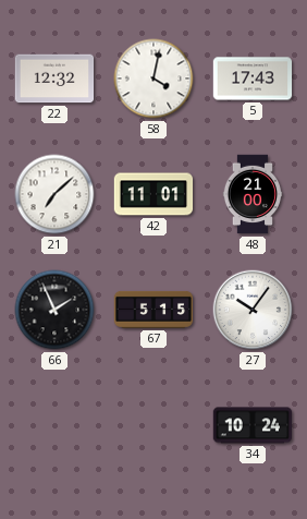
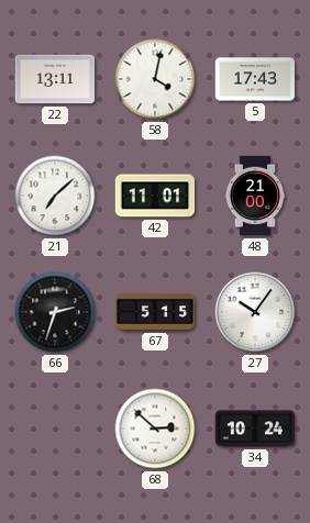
22: 12:32 -> 13:11
66: 1:56 -> 2:33
68: none -> 2:52
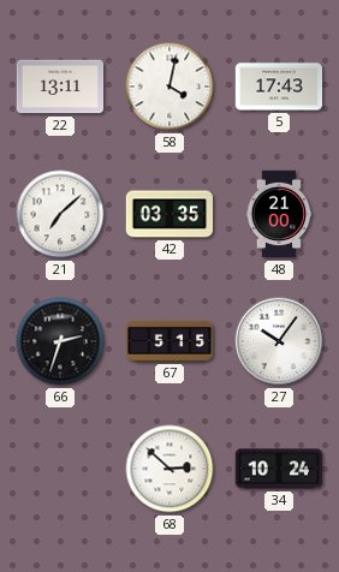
42: 11:01 -> 03:35
